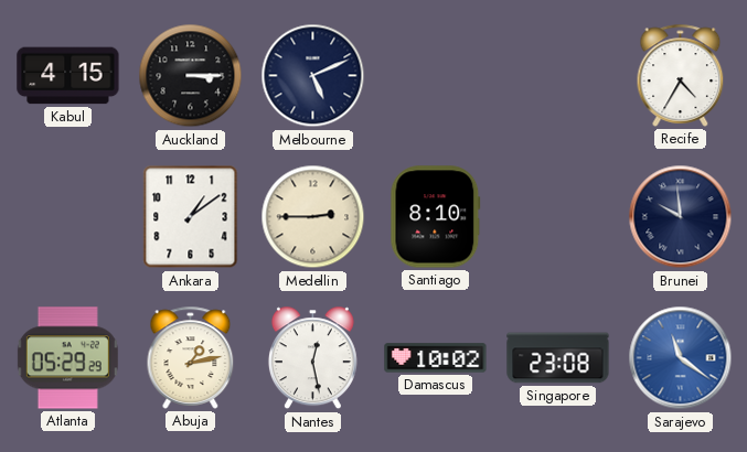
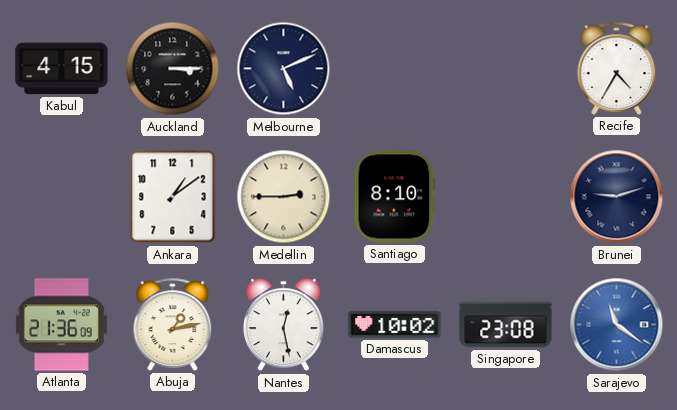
Brunei: 9:59 -> 9:12
Atlanta: 05:29 -> 21:36
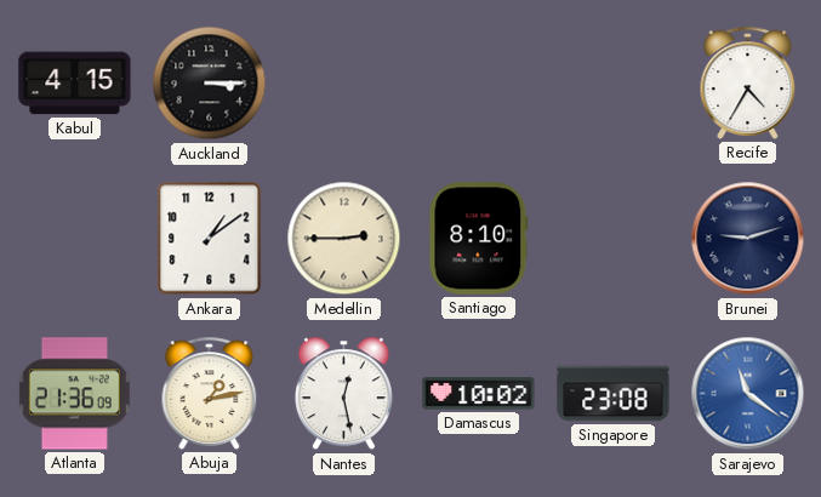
Melbourne: 5:11 -> none
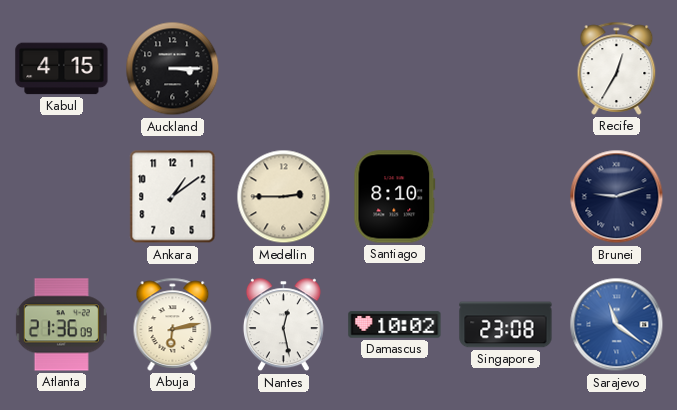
Recife: 4:35 -> 12:35
Abuja: 1:13 -> 6:13
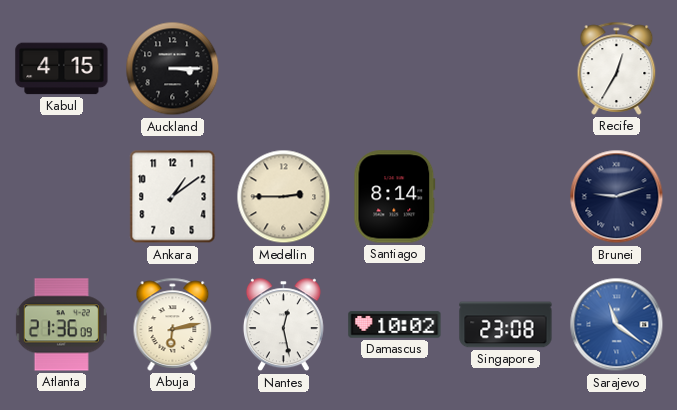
Santiago: 8:10 -> 8:14
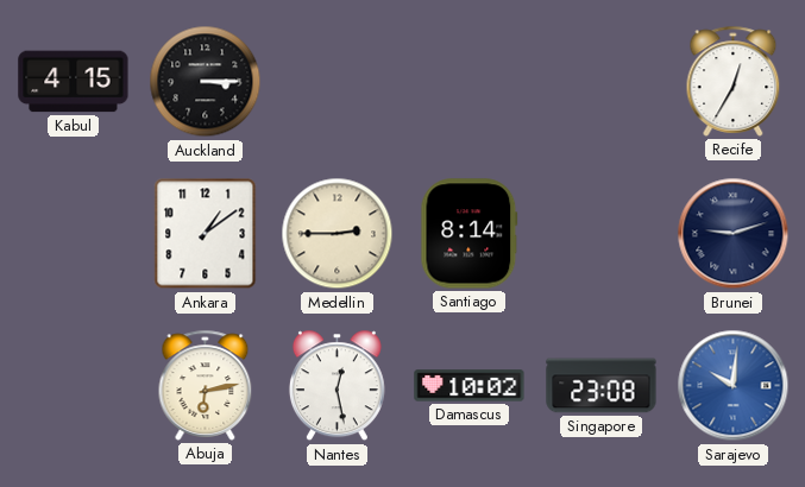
Atlanta: 21:36 -> none
Sarajevo: 11:21 -> 10:01
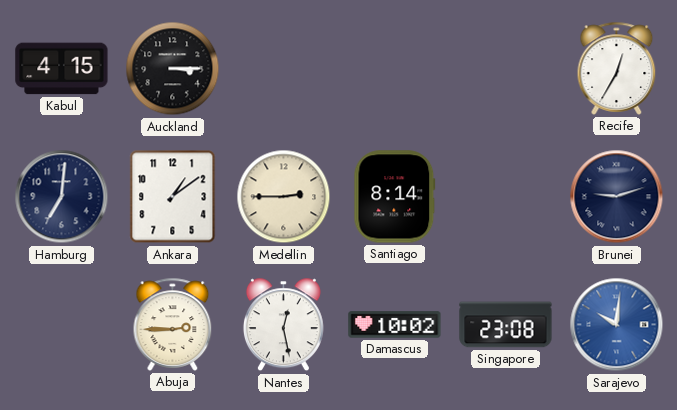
Hamburg: none -> 7:01
Abuja: 6:13 -> 2:45
